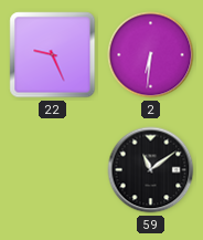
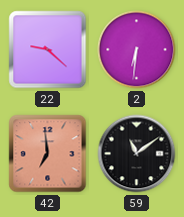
22: 9:26 -> 9:22
42: none -> 6:59
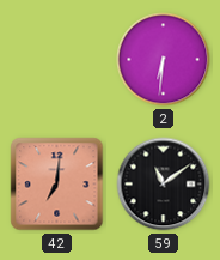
22: 9:22 -> none
42: 6:59 -> 7:01
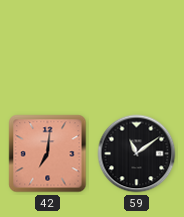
2: 6:31 -> none
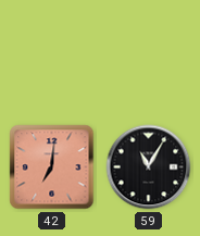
59: 11:09 -> 11:05
